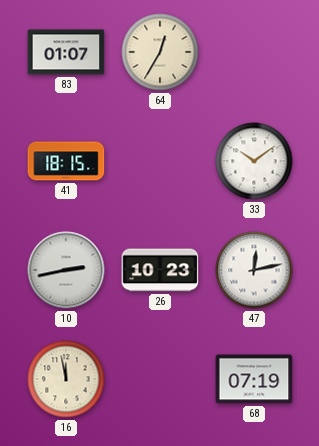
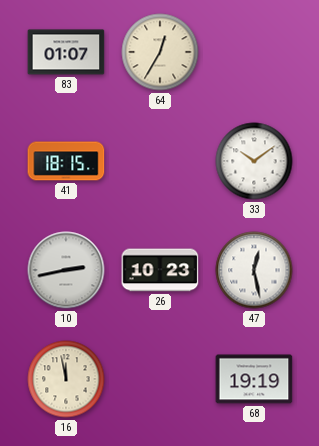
47: 12:13 -> 12:28
68: 07:19 -> 19:19
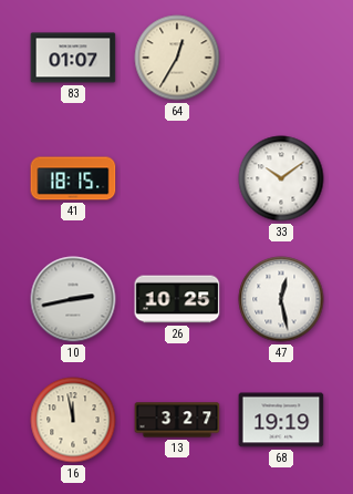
26: 10:23 -> 10:25
13: none -> 3:27
